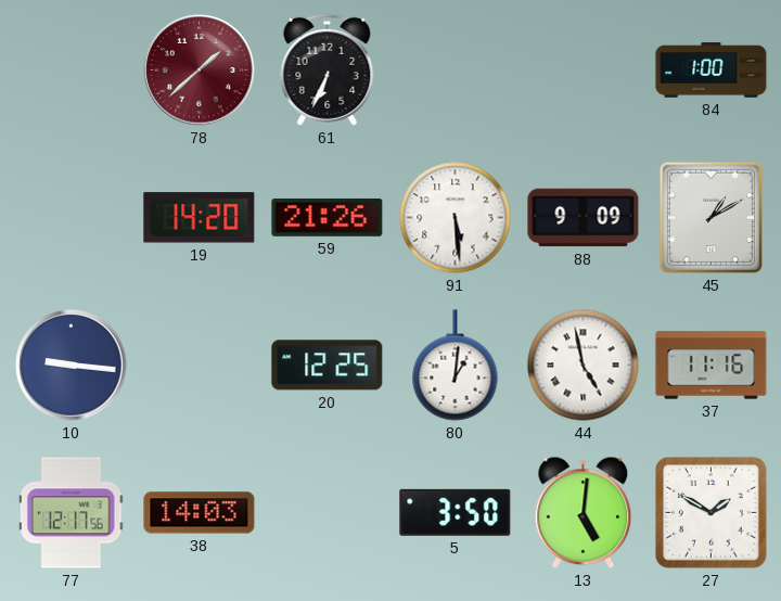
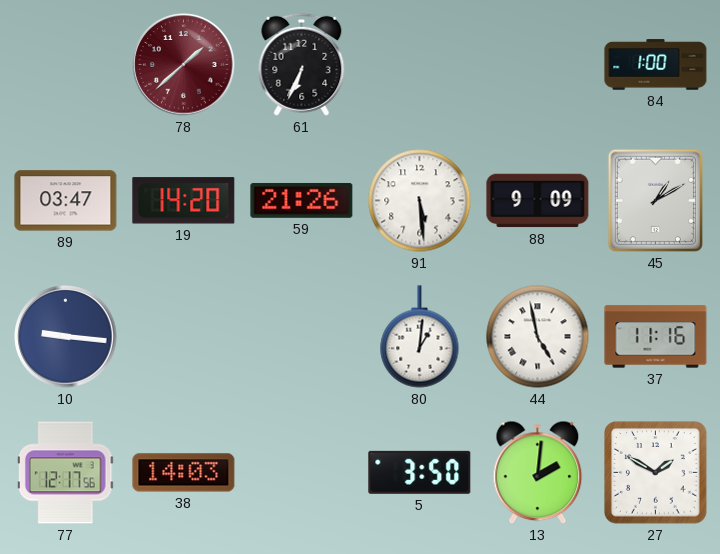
89: none -> 03:47
20: 12:25 -> none
13: 5:01 -> 2:01
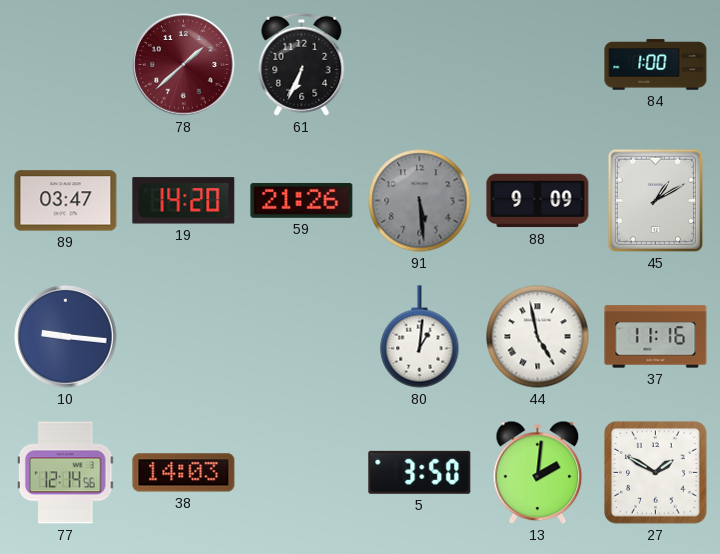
91 dial: white -> grey
77: 12:17 -> 12:14
